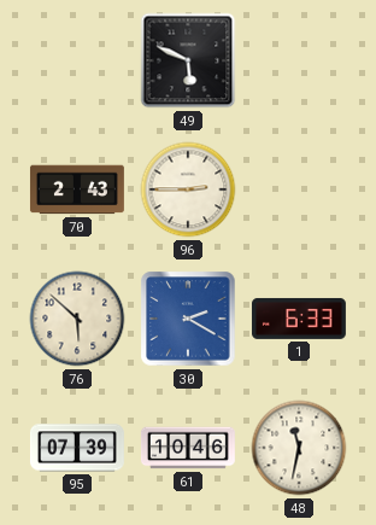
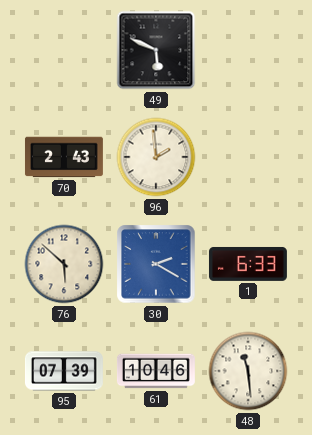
96: 2:45 -> 1:59
48: 11:32 -> 11:29
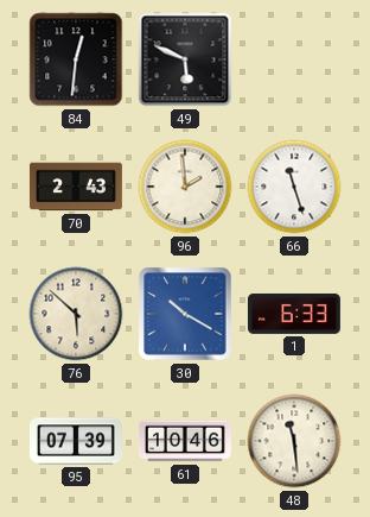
84: none -> 12:31
66: none -> 11:27
30: 2:20 -> 10:20
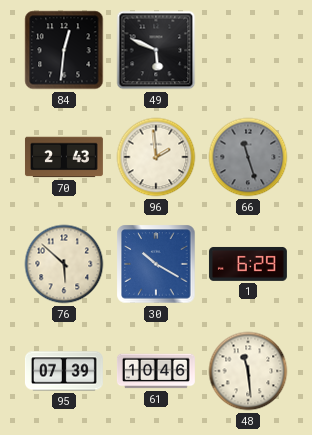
66 dial: white -> grey
1: 6:33 -> 6:29
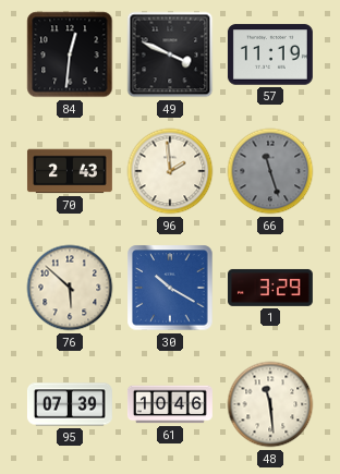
49: 5:49 -> 3:49
57: none -> 11:19
1: 6:29 -> 3:29
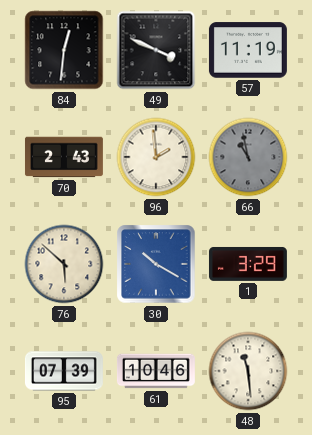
66: 11:27 -> 10:58
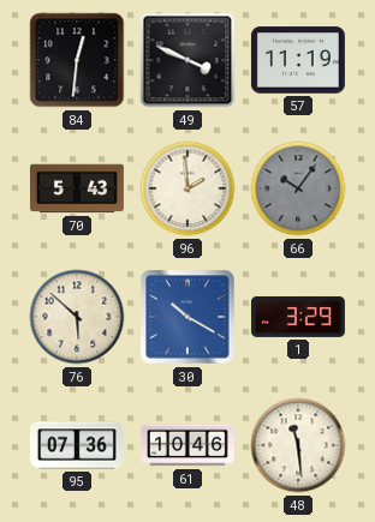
70: 2:43 -> 5:43
66: 10:58 -> 10:06
95: 07:39 -> 07:36
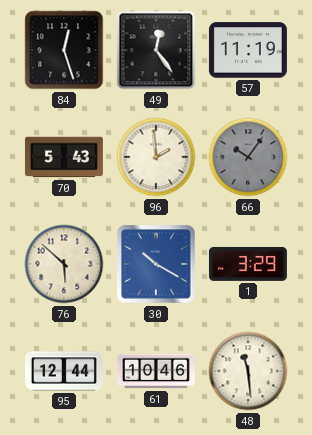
84: 12:31 -> 12:27
49: 3:49 -> 12:24
95: 07:36 -> 12:44
